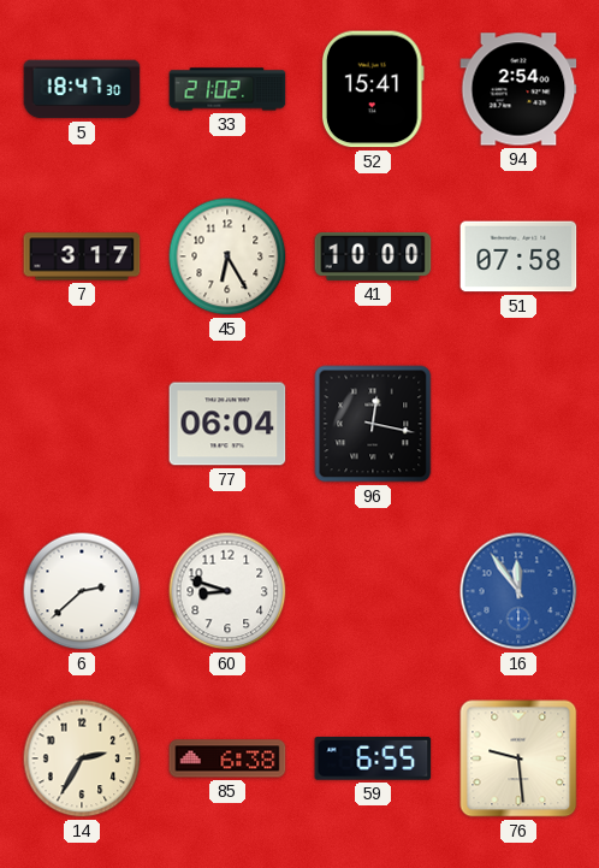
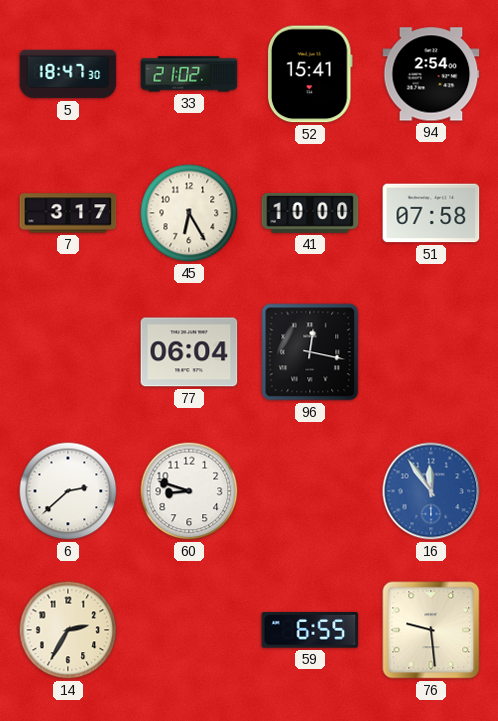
85: 6:38 -> none
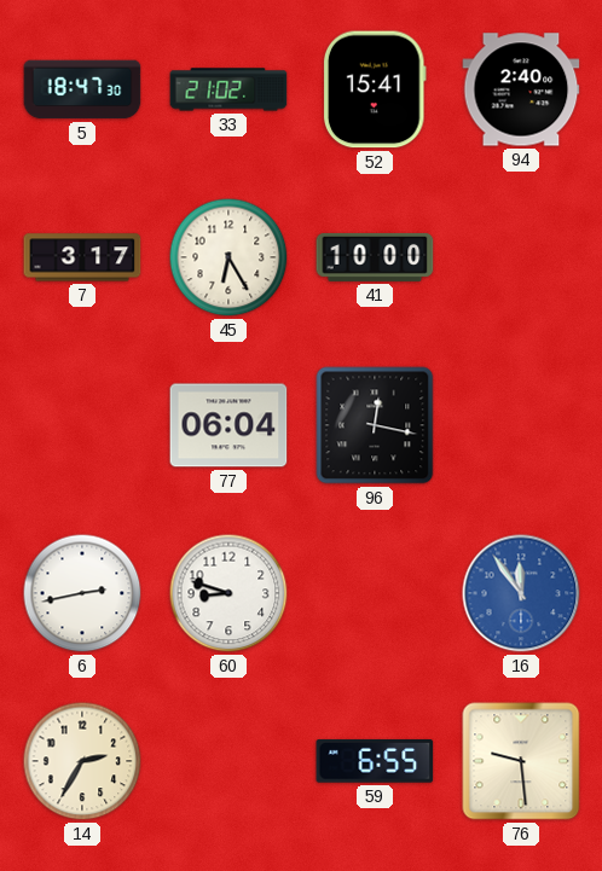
94: 2:54 -> 2:40
51: 07:58 -> none
6: 2:38 -> 2:43
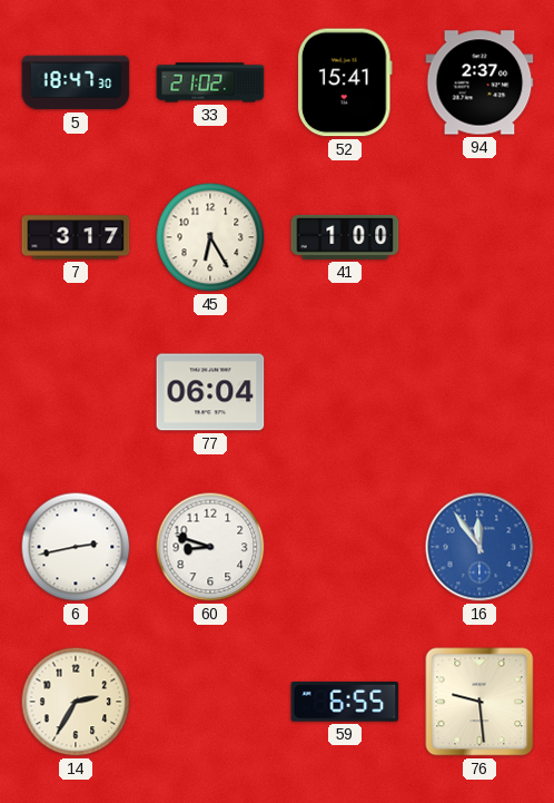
94: 2:40 -> 2:37
41: 10:00 -> 1:00
96: 12:17 -> none
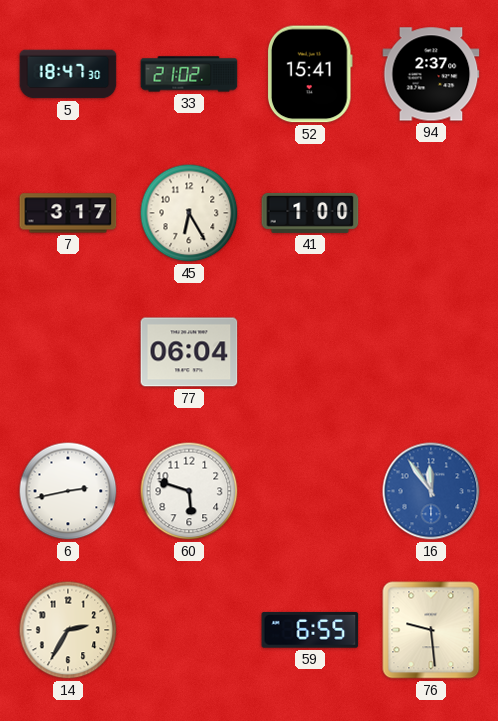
60: 8:48 -> 5:48
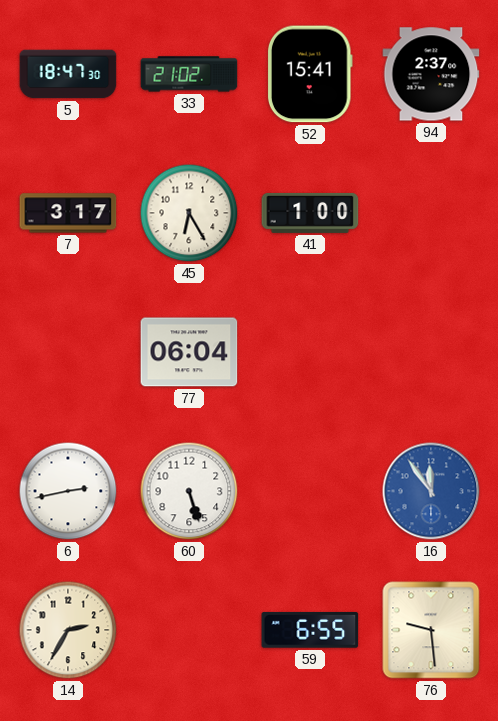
60: 5:48 -> 5:27
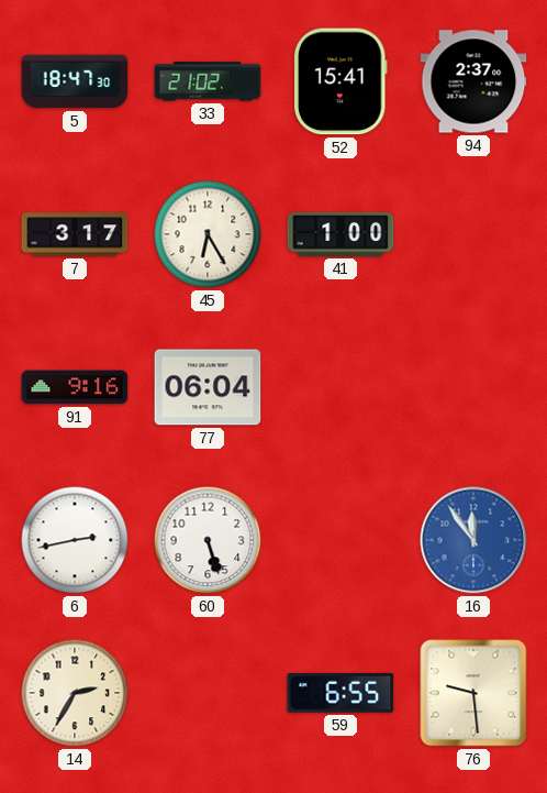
91: none -> 9:16
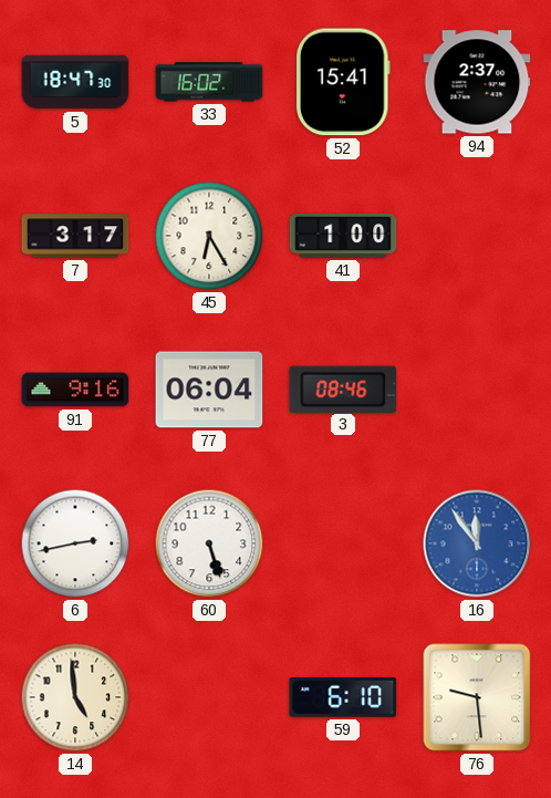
33: 21:02 -> 16:02
3: none -> 08:46
14: 2:35 -> 4:59
59: 6:55 -> 6:10
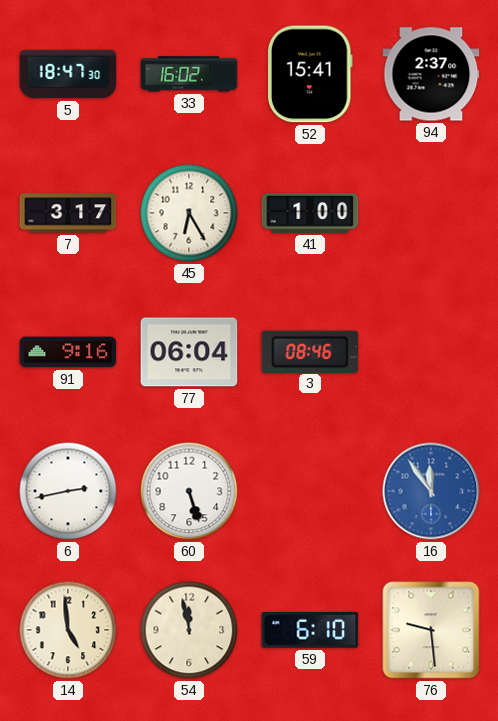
54: none -> 11:58
